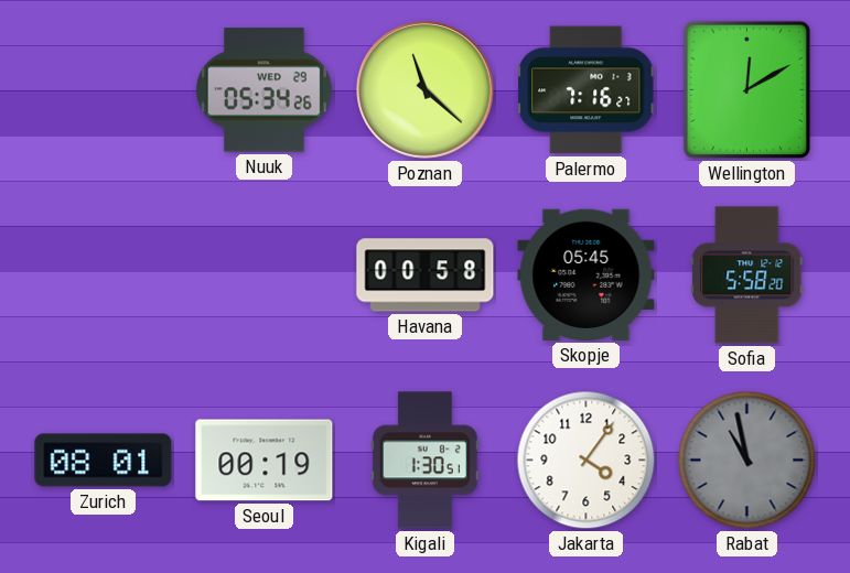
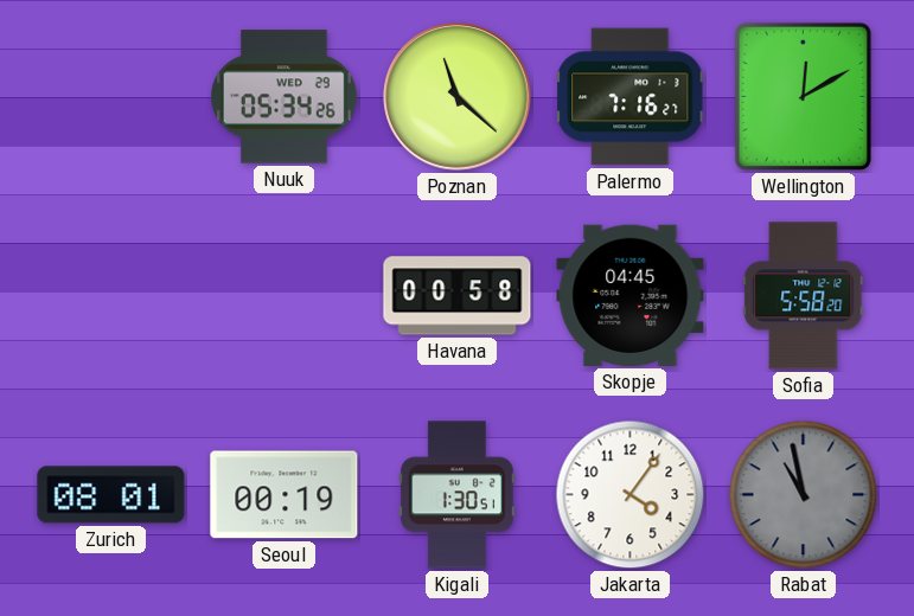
Skopje: 05:45 -> 04:45
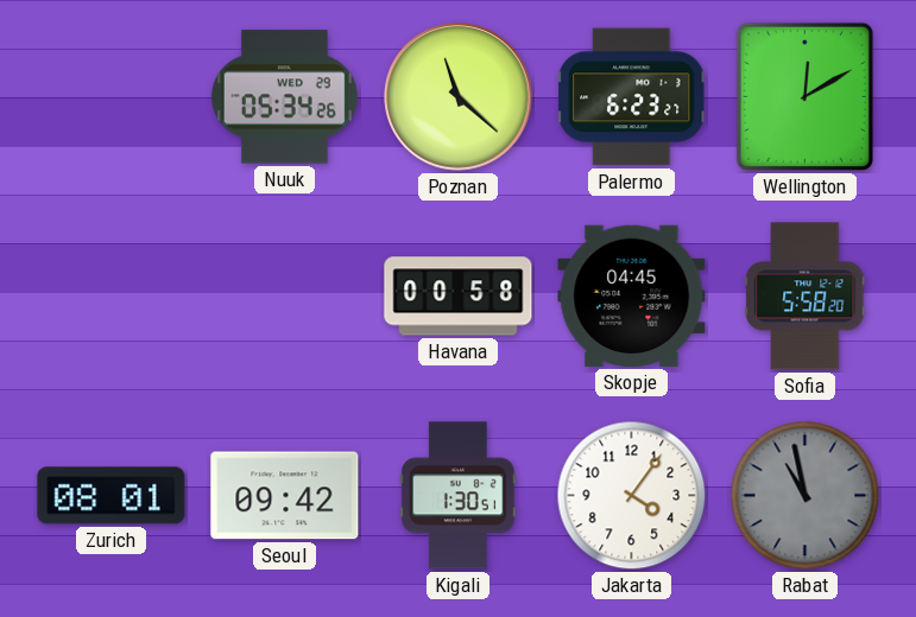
Palermo: 7:16 -> 6:23
Seoul: 00:19 -> 09:42
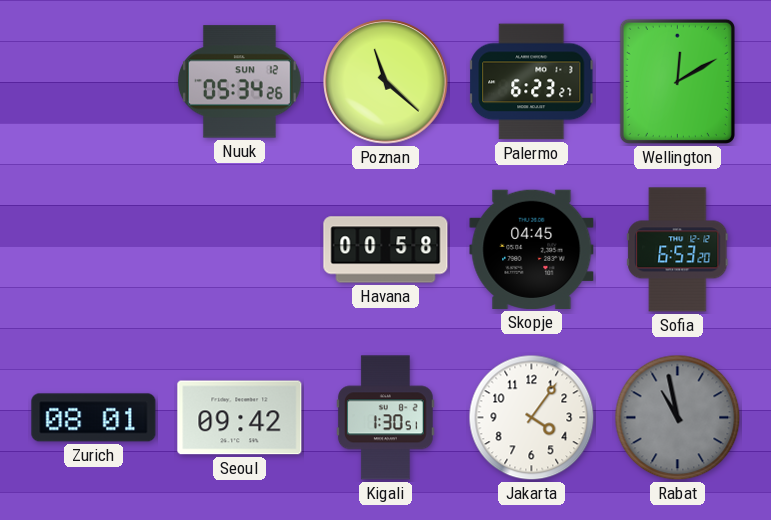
Nuuk date: WED 29 -> SUN 12
Sofia: 5:58 -> 6:53
